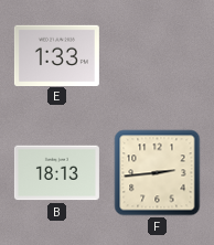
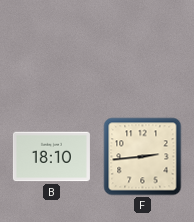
E: 1:33 -> none
B: 18:13 -> 18:10
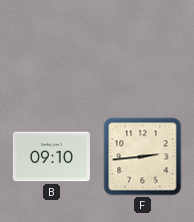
B: 18:10 -> 09:10
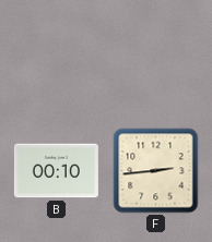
B: 09:10 -> 00:10
